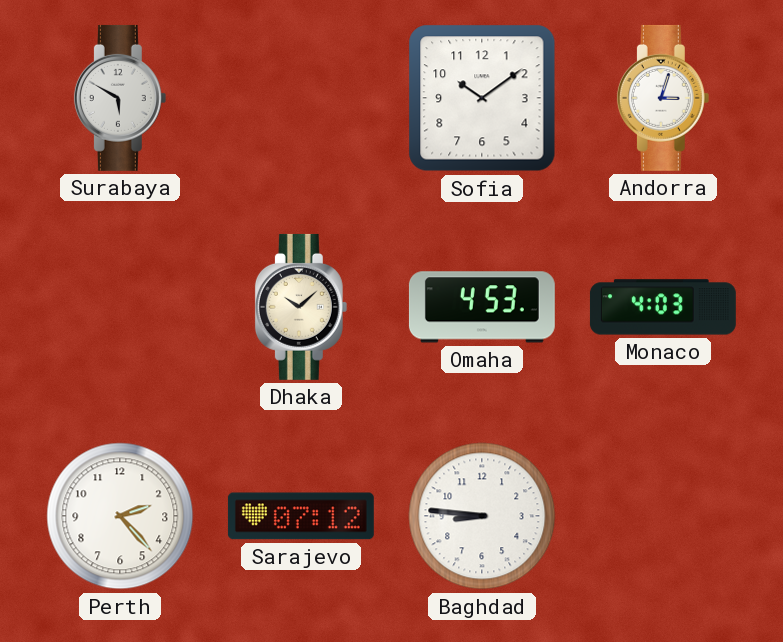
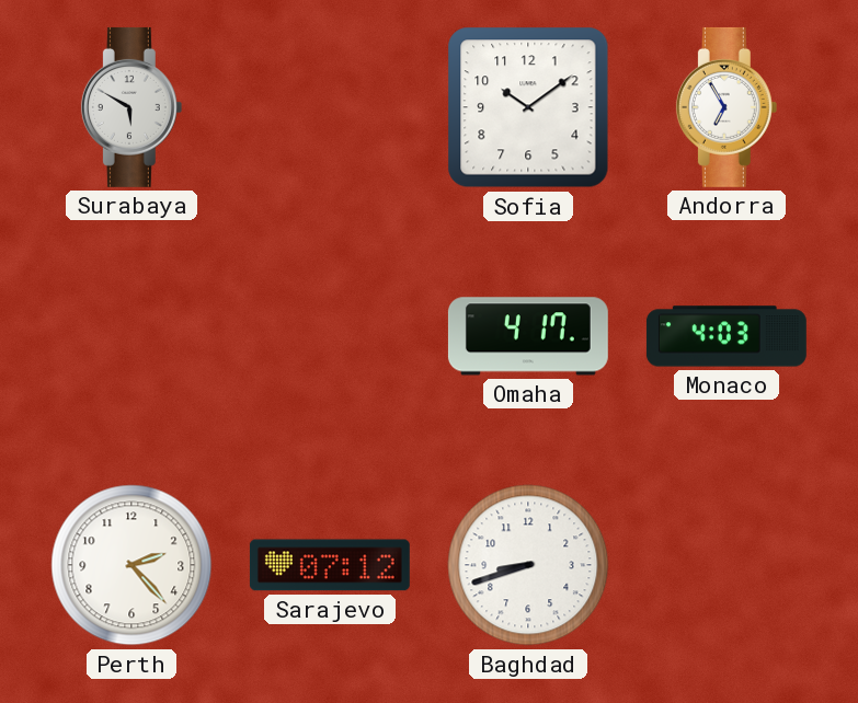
Andorra: 3:03 -> 6:55
Dhaka: 10:08 -> none
Omaha: 4:53 -> 4:17
Baghdad: 8:46 -> 8:42
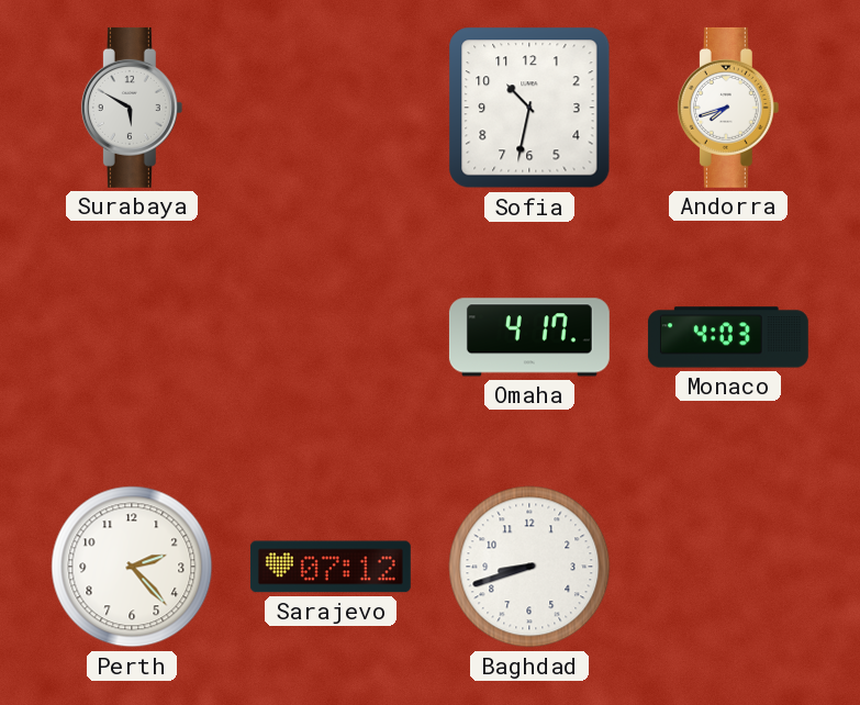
Sofia: 10:09 -> 10:32
Andorra: 6:55 -> 7:42
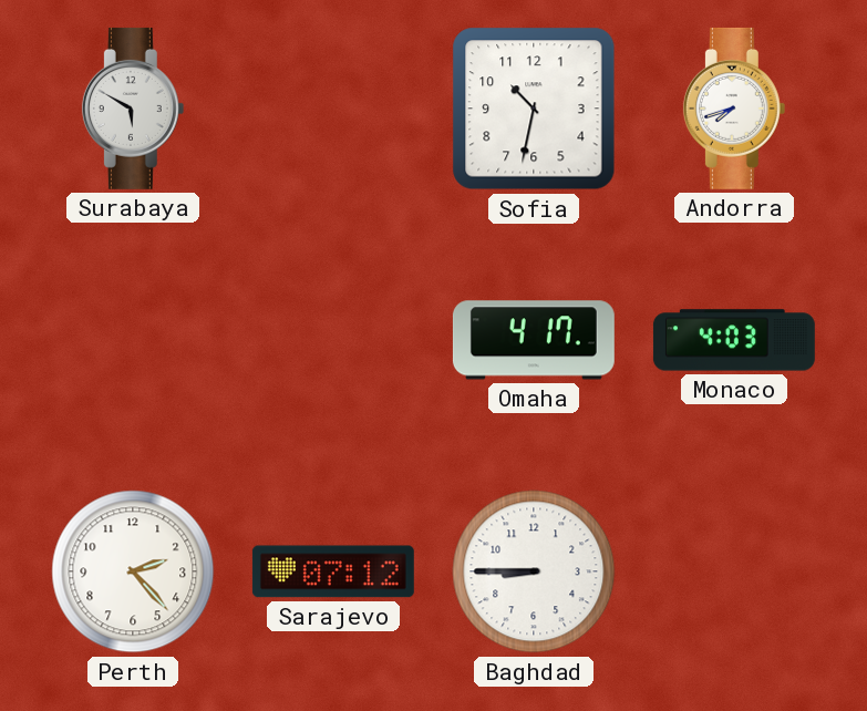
Baghdad: 8:42 -> 8:45
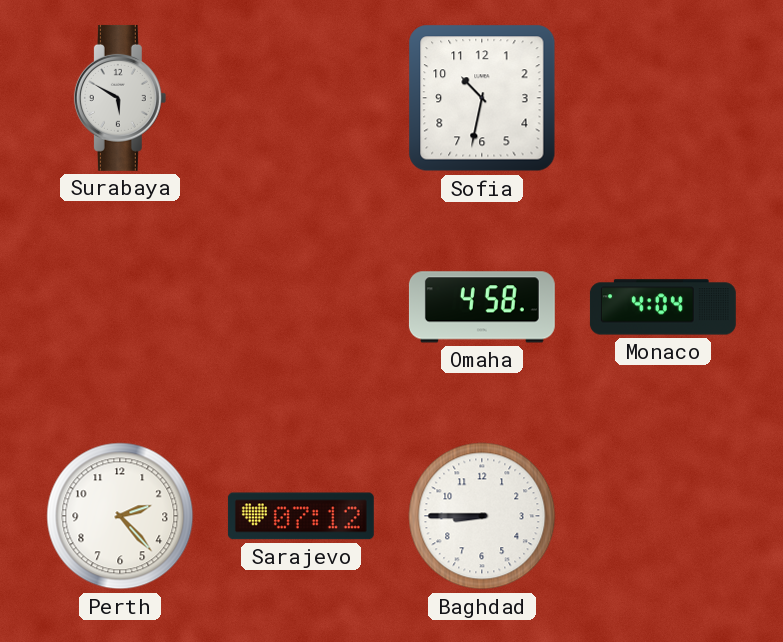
Andorra: 7:42 -> none
Omaha: 4:17 -> 4:58
Monaco: 4:03 -> 4:04
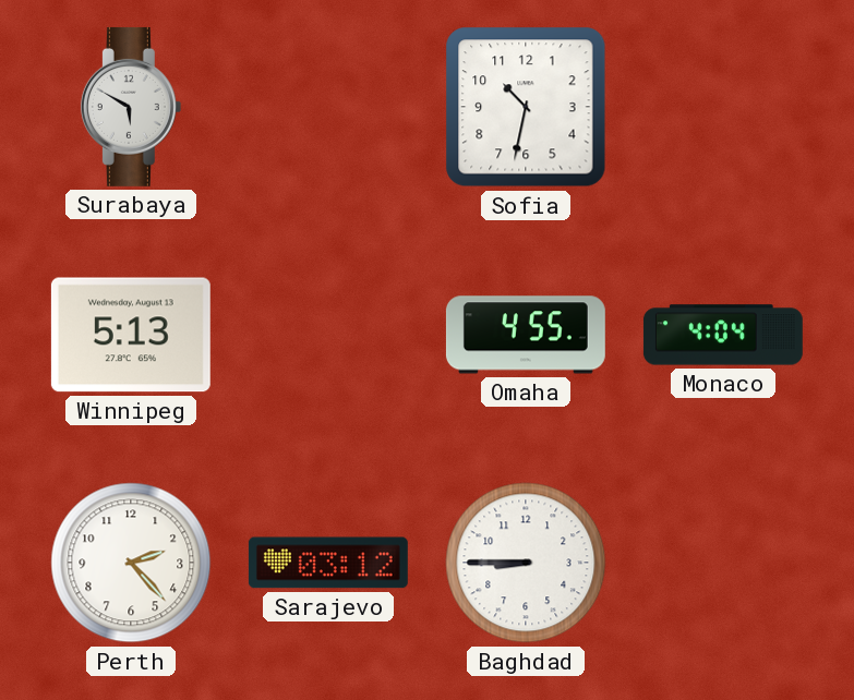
Winnipeg: none -> 5:13
Omaha: 4:58 -> 4:55
Sarajevo: 07:12 -> 03:12
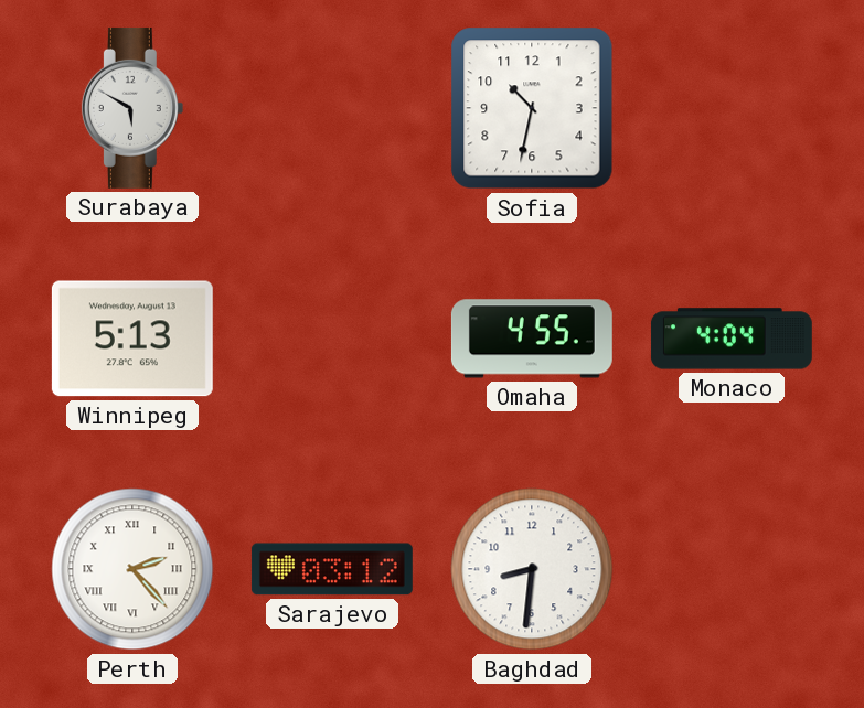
Perth numerals: Arabic -> Roman
Baghdad: 8:45 -> 8:31
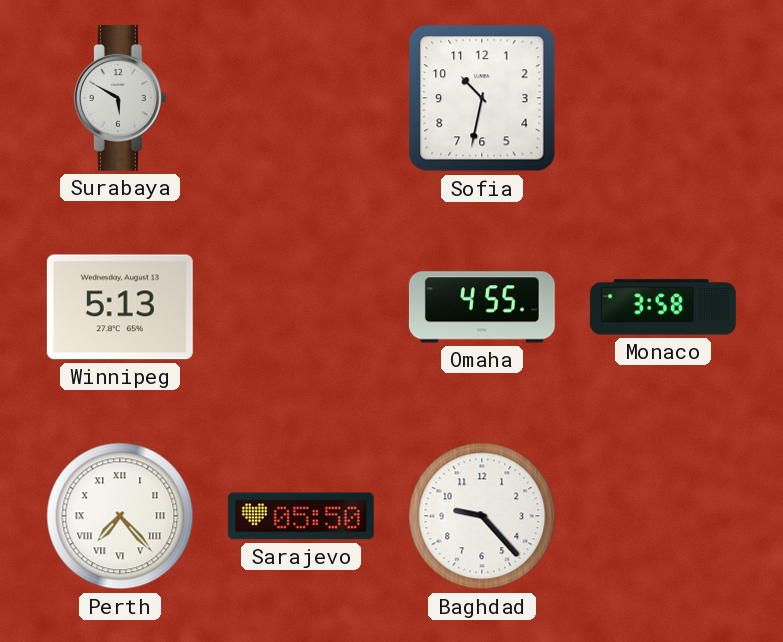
Monaco: 4:04 -> 3:58
Perth: 2:23 -> 7:23
Sarajevo: 03:12 -> 05:50
Baghdad: 8:31 -> 9:23
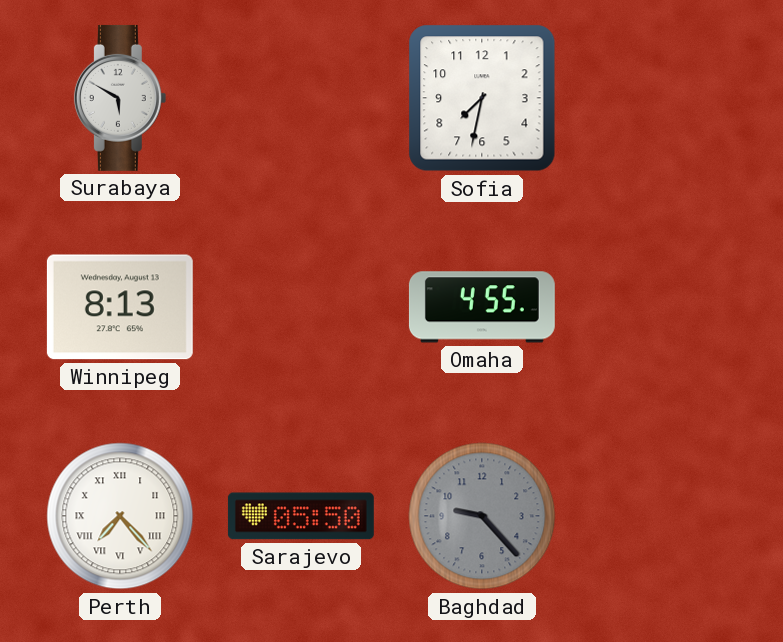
Sofia: 10:32 -> 7:32
Winnipeg: 5:13 -> 8:13
Monaco: 3:58 -> none
Baghdad dial: white -> grey
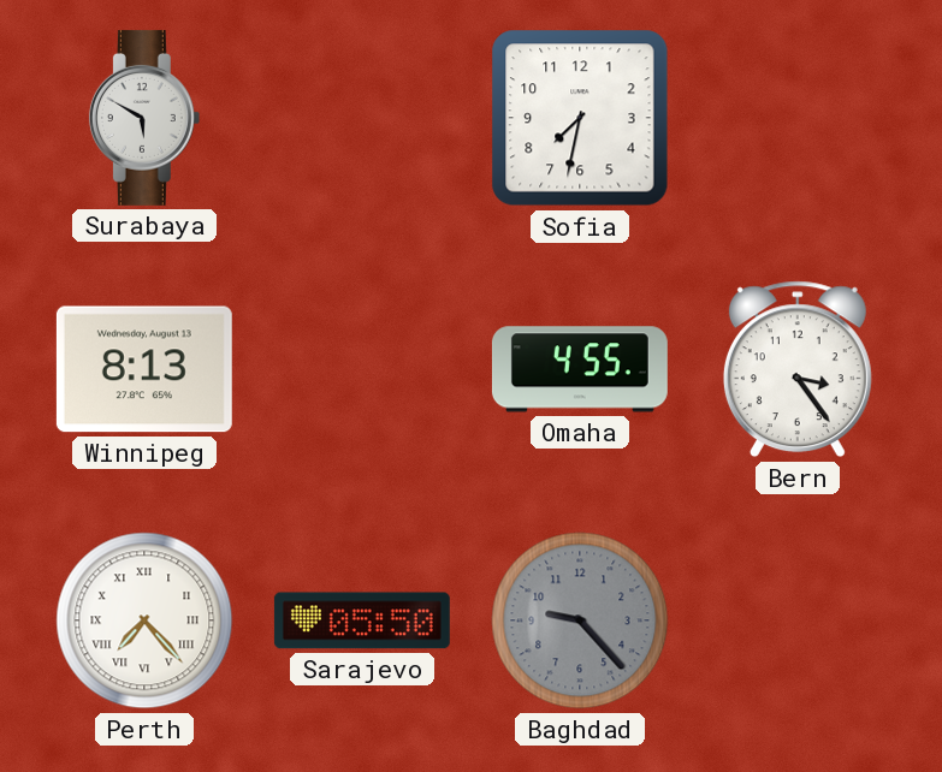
Bern: none -> 3:24
